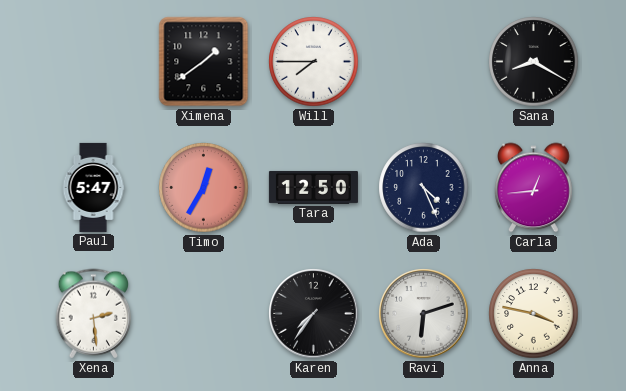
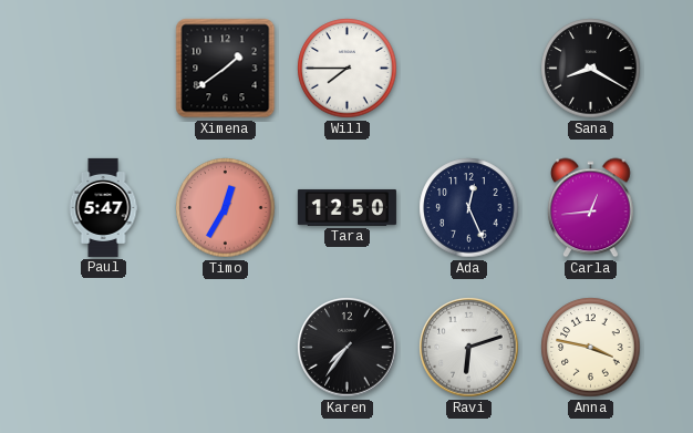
Ada: 4:26 -> 12:26
Xena: 2:29 -> none
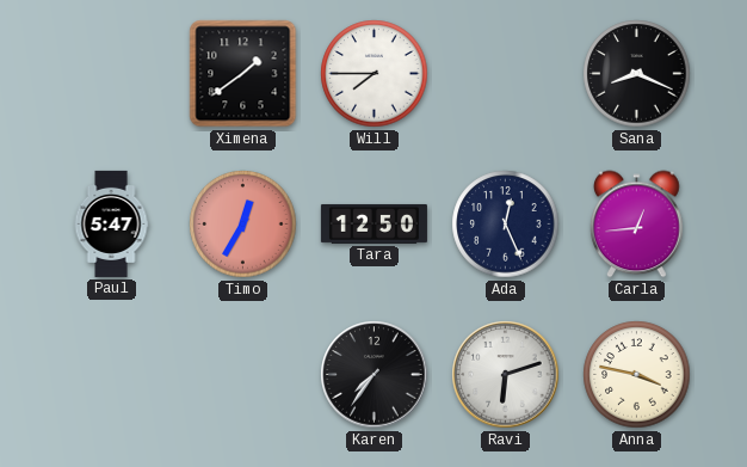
Sana: 8:20 -> 8:19
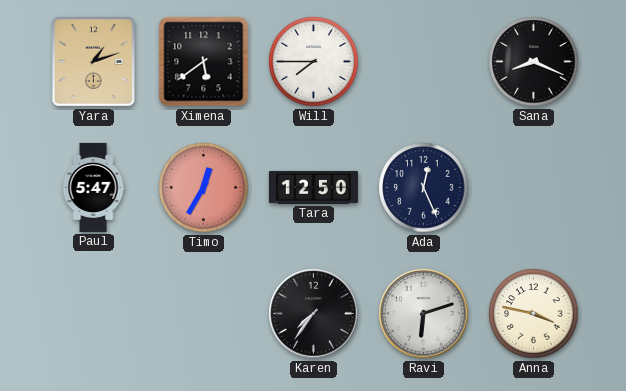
Yara: none -> 1:12
Ximena: 1:39 -> 5:39
Carla: 12:44 -> none
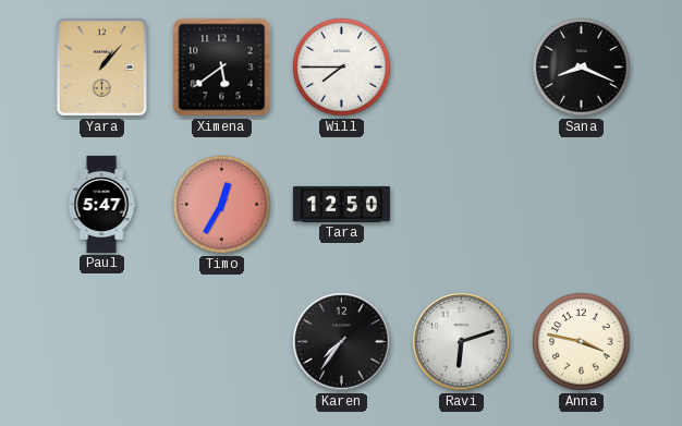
Yara: 1:12 -> 1:07
Ada: 12:26 -> none
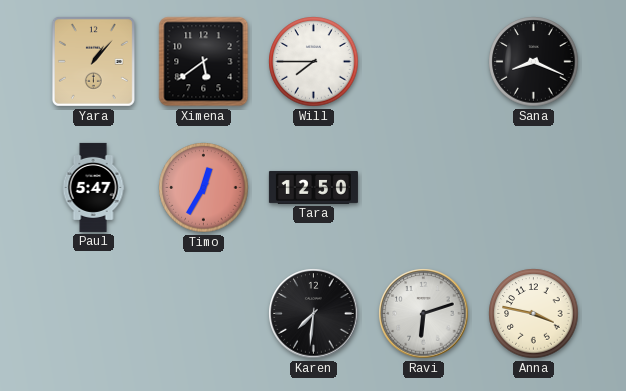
Karen: 7:36 -> 7:31
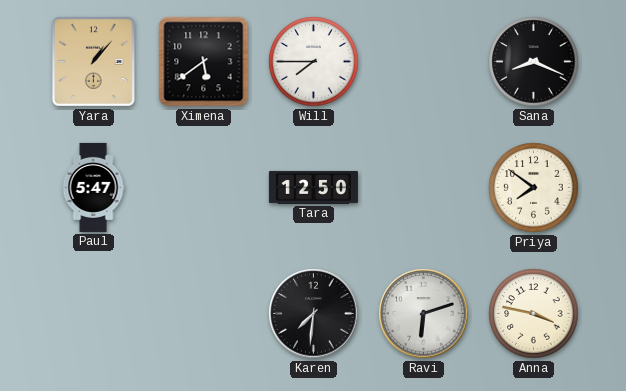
Timo: 12:35 -> none
Priya: none -> 7:51
